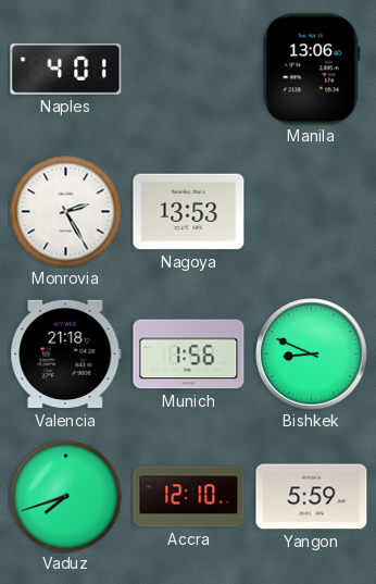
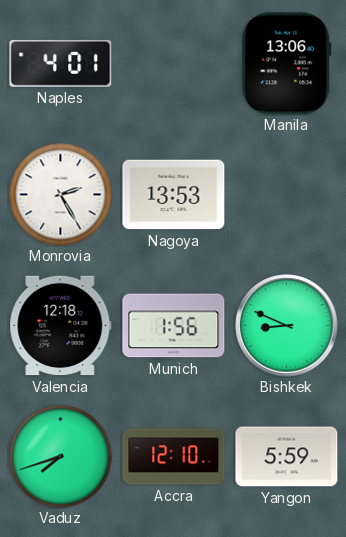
Valencia: 21:18 -> 12:18
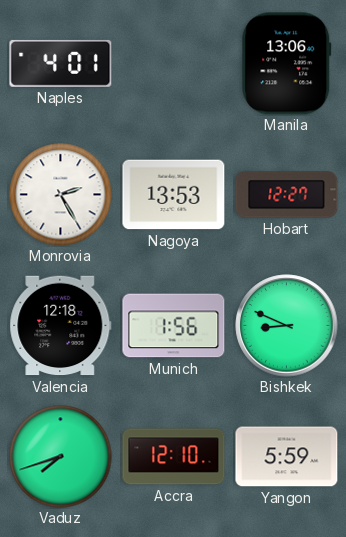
Hobart: none -> 12:27
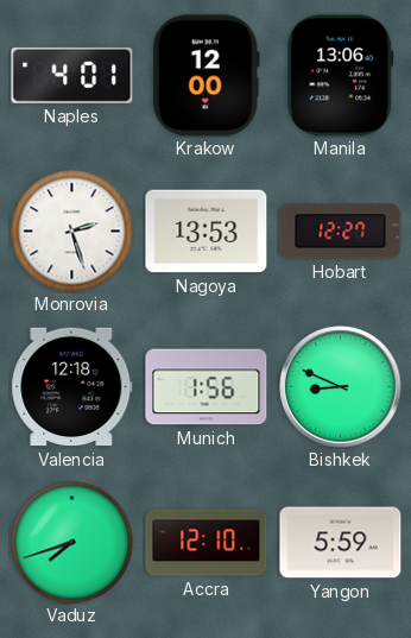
Krakow: none -> 12:00
Monrovia: 2:25 -> 2:27
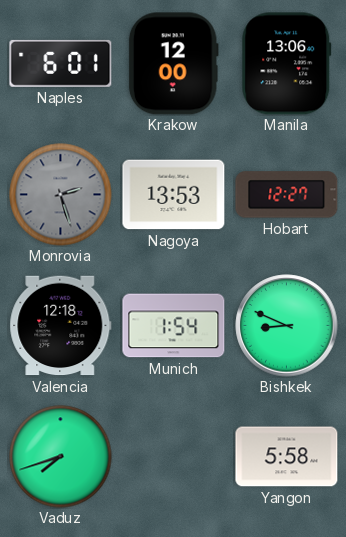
Naples: 4:01 -> 6:01
Monrovia dial: white -> grey
Munich: 1:56 -> 1:54
Accra: 12:10 -> none
Yangon: 5:59 -> 5:58
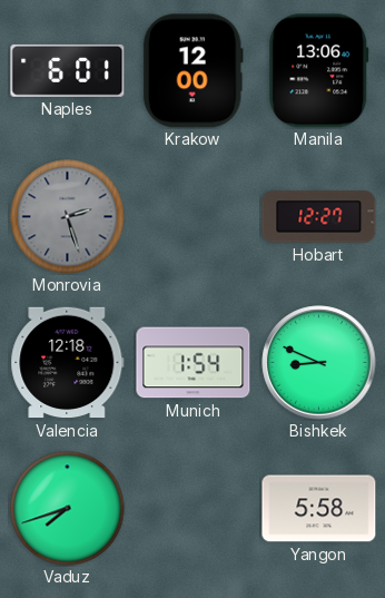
Nagoya: 13:53 -> none
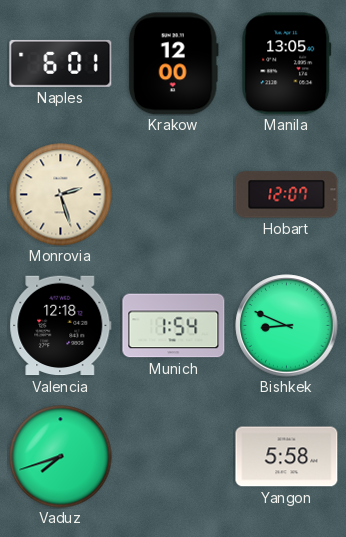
Manila: 13:06 -> 13:05
Monrovia dial: grey -> cream
Hobart: 12:27 -> 12:07
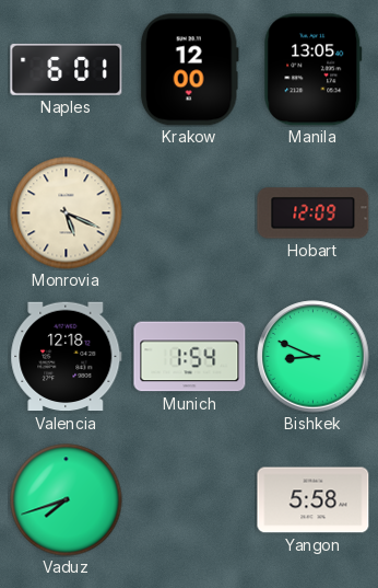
Monrovia: 2:27 -> 5:19
Hobart: 12:07 -> 12:09
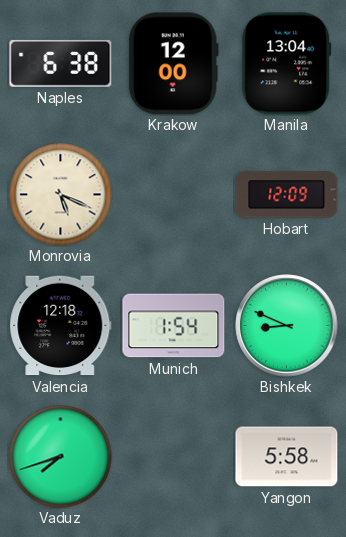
Naples: 6:01 -> 6:38
Manila: 13:05 -> 13:04
